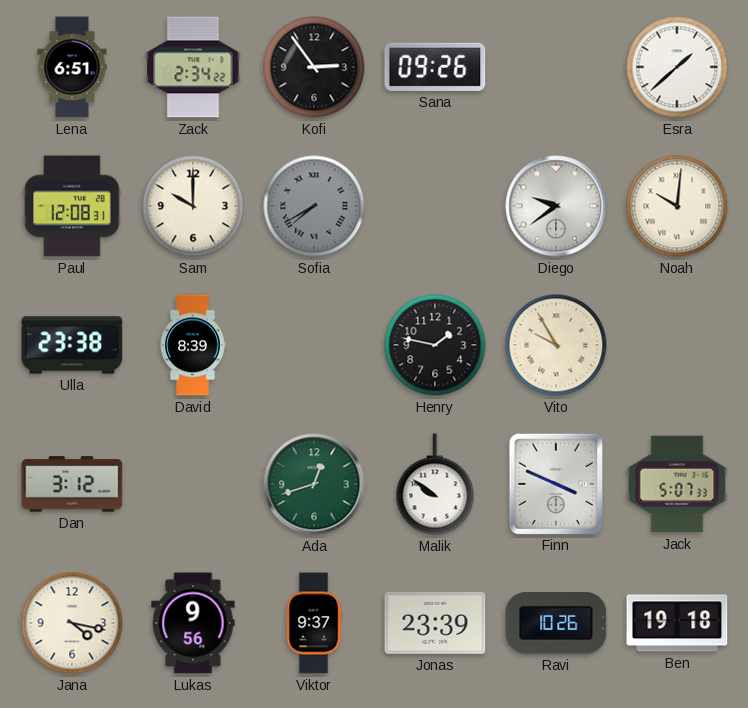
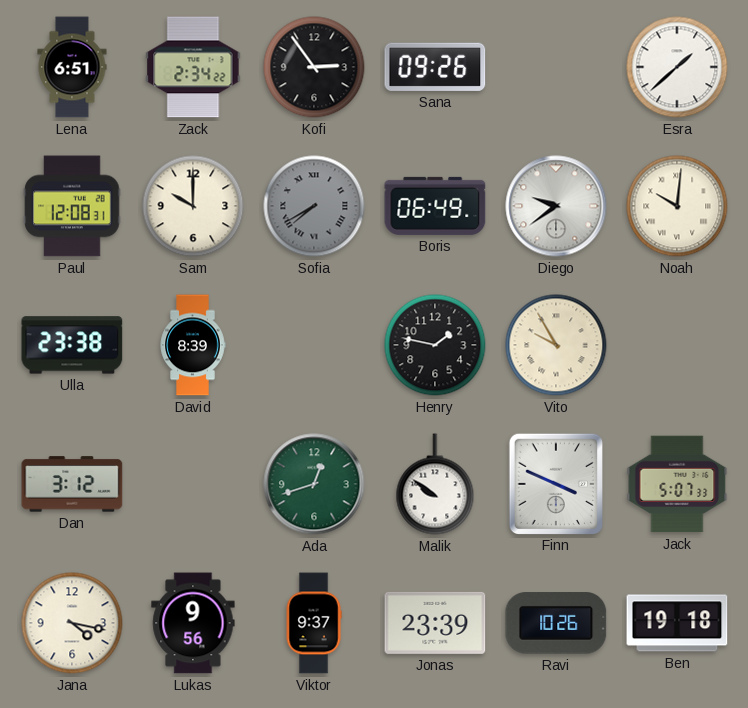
Boris: none -> 06:49
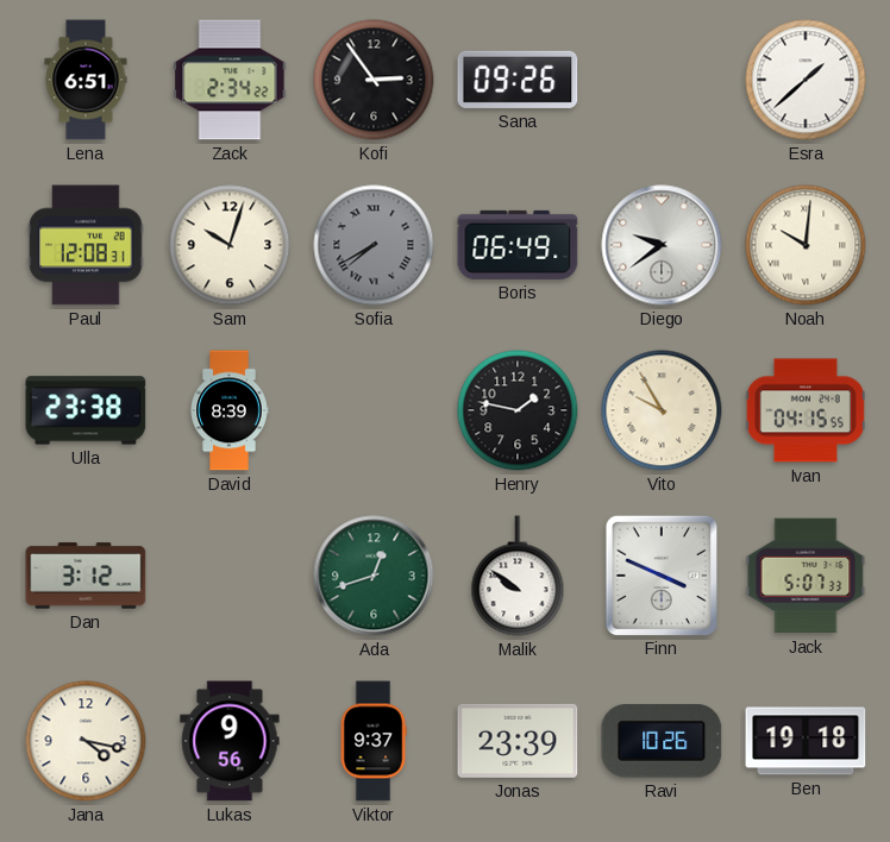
Sam: 10:00 -> 10:03
Ivan: none -> 04:15
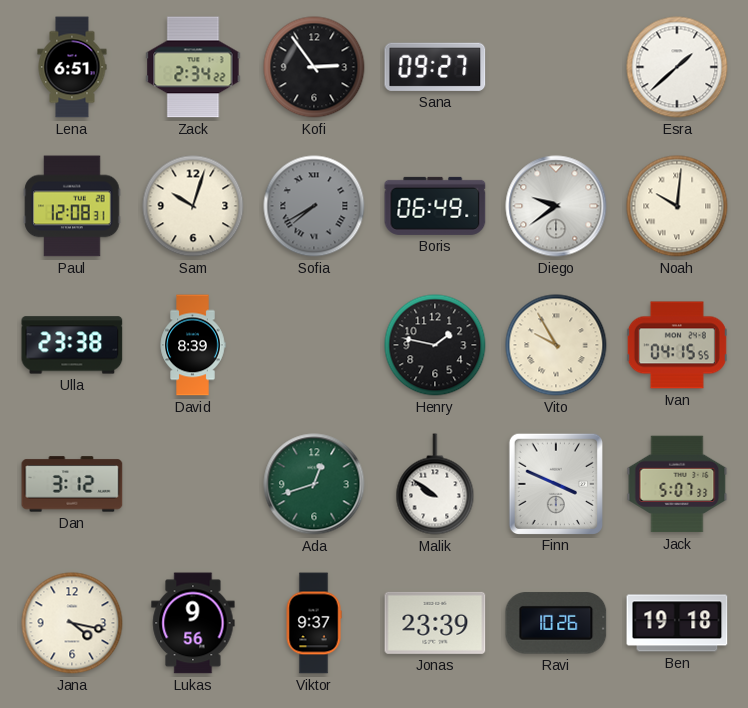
Sana: 09:26 -> 09:27
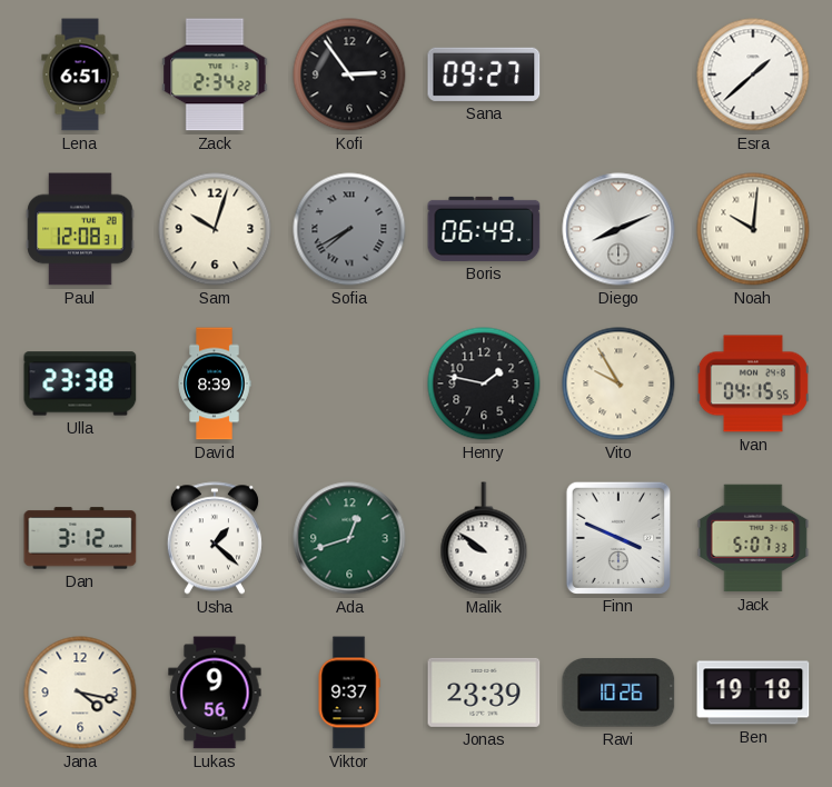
Diego: 9:39 -> 8:11
Usha: none -> 1:22
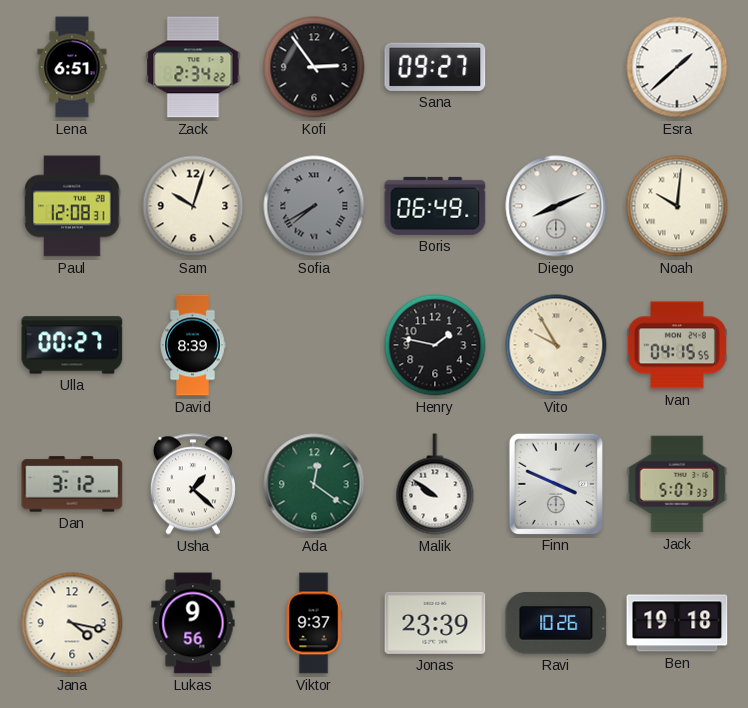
Ulla: 23:38 -> 00:27
Ada: 12:42 -> 12:21
